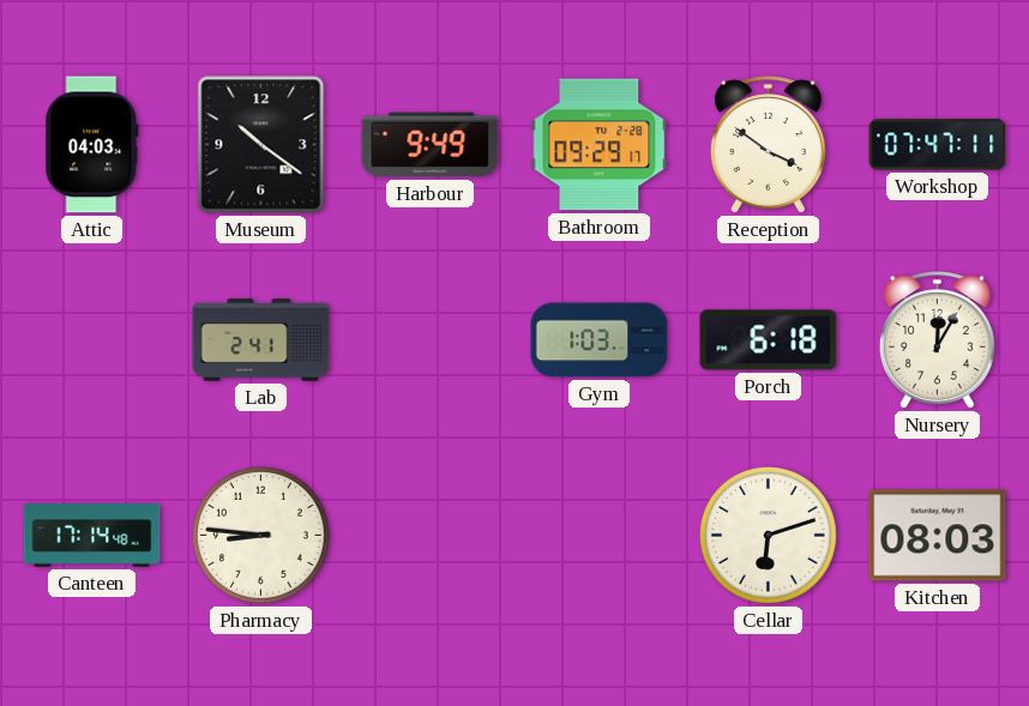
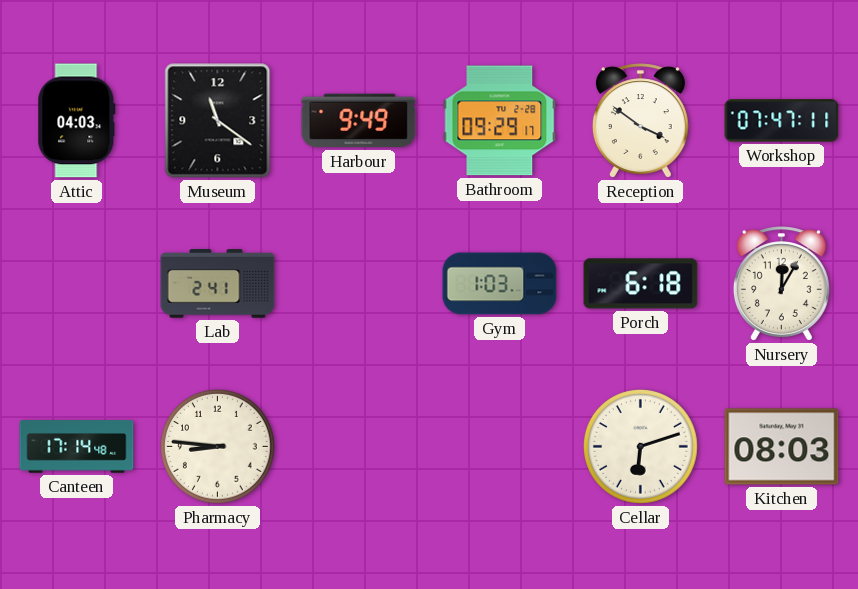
Museum: 10:21 -> 11:21
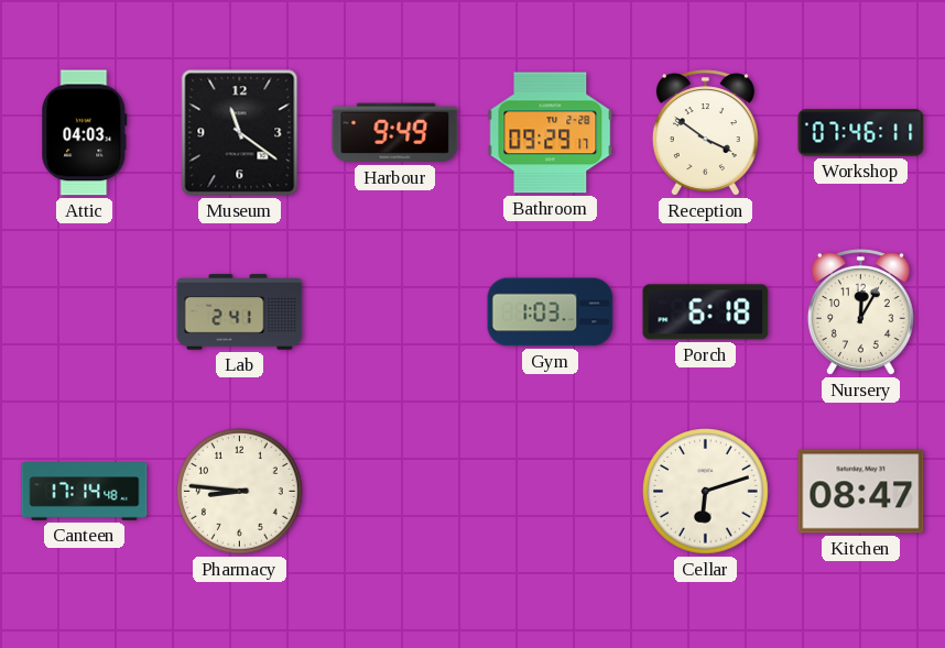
Workshop: 07:47 -> 07:46
Kitchen: 08:03 -> 08:47
